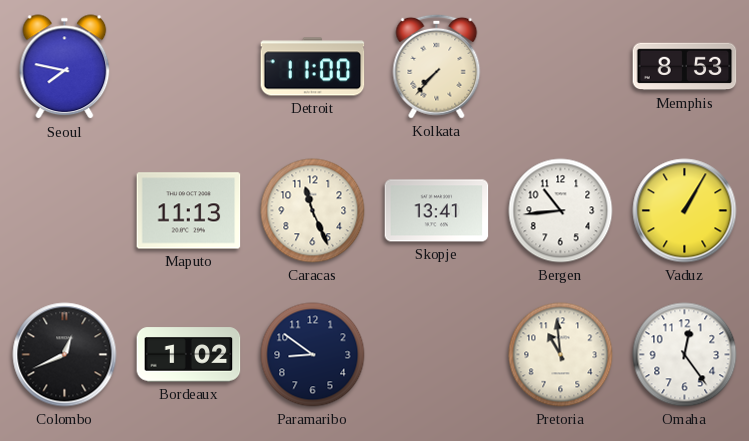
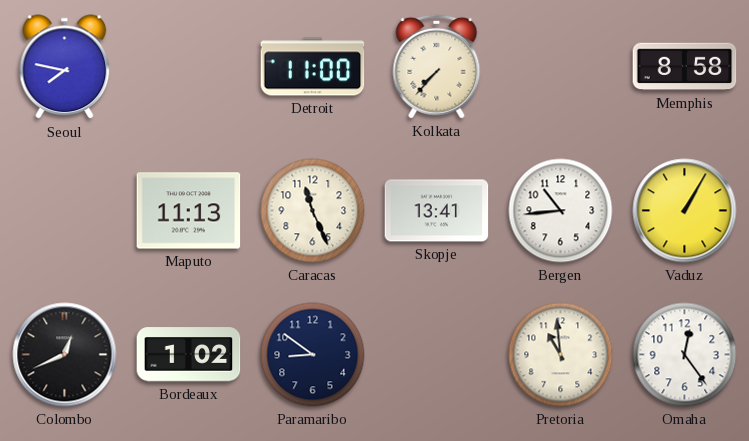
Memphis: 8:53 -> 8:58
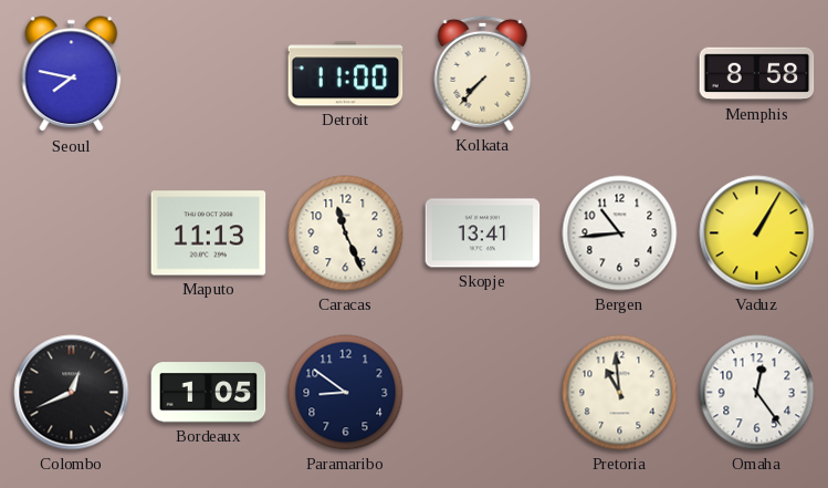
Bordeaux: 1:02 -> 1:05
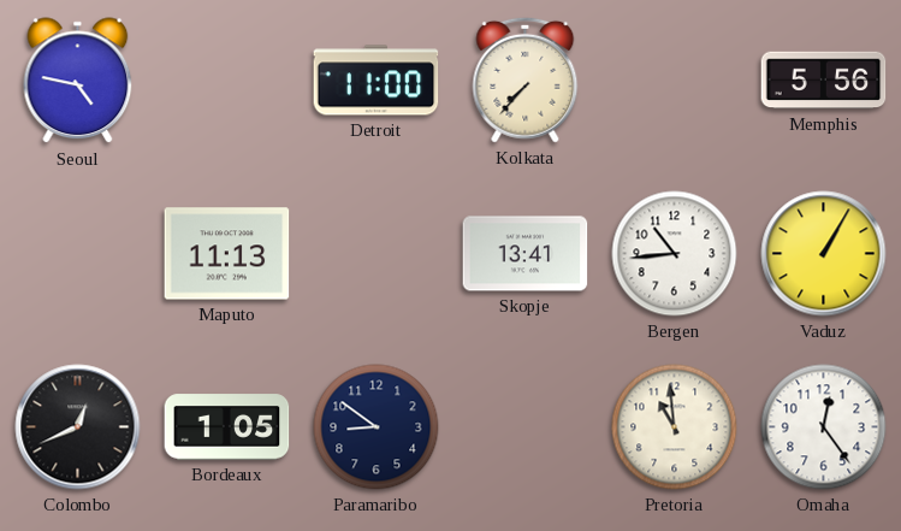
Seoul: 7:47 -> 4:47
Memphis: 8:58 -> 5:56
Caracas: 11:26 -> none
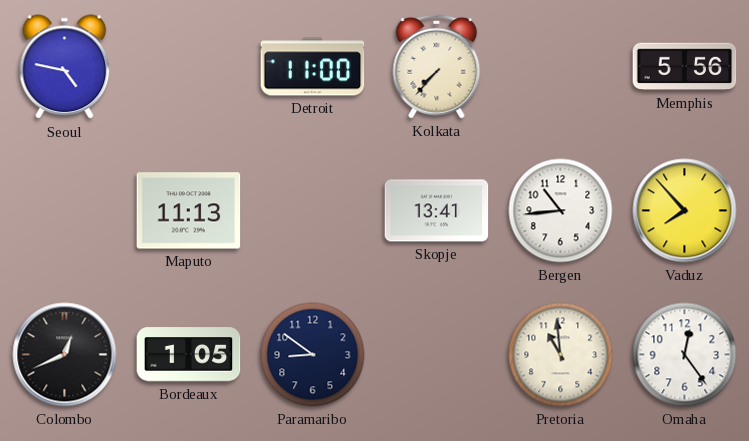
Vaduz: 1:05 -> 7:53
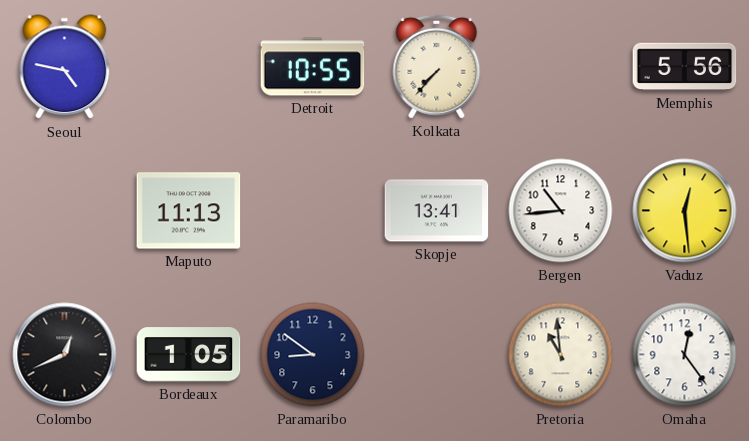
Detroit: 11:00 -> 10:55
Vaduz: 7:53 -> 12:29
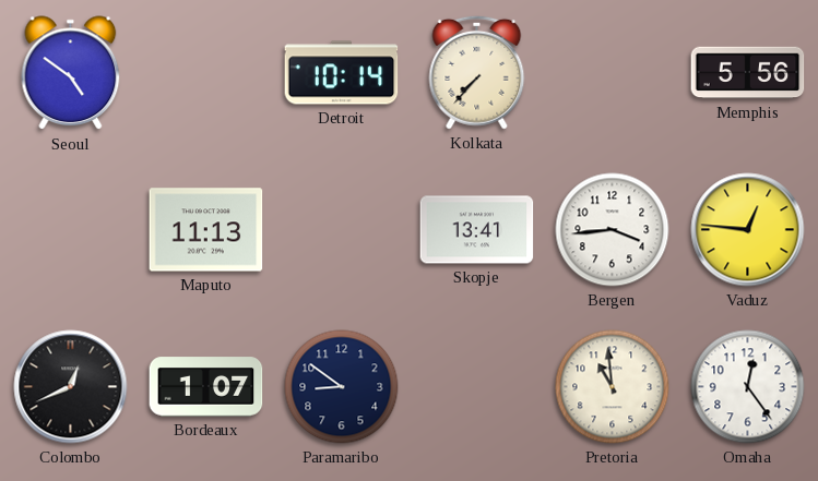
Seoul: 4:47 -> 4:51
Detroit: 10:55 -> 10:14
Bergen: 10:44 -> 3:44
Vaduz: 12:29 -> 12:46
Bordeaux: 1:05 -> 1:07
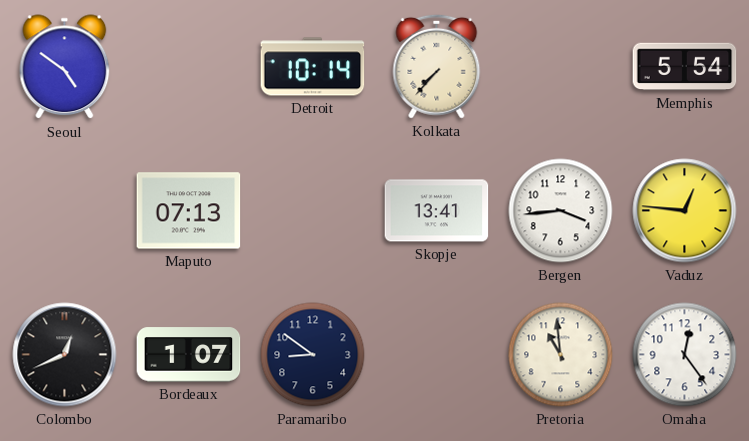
Memphis: 5:56 -> 5:54
Maputo: 11:13 -> 07:13
